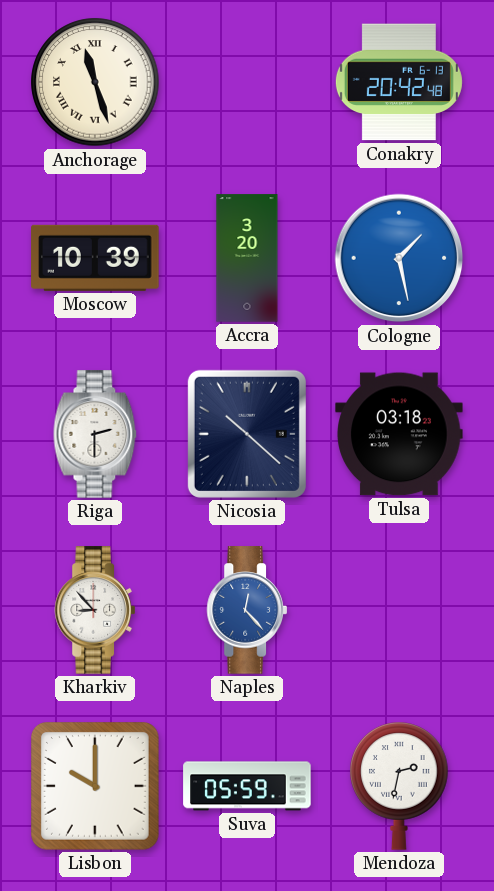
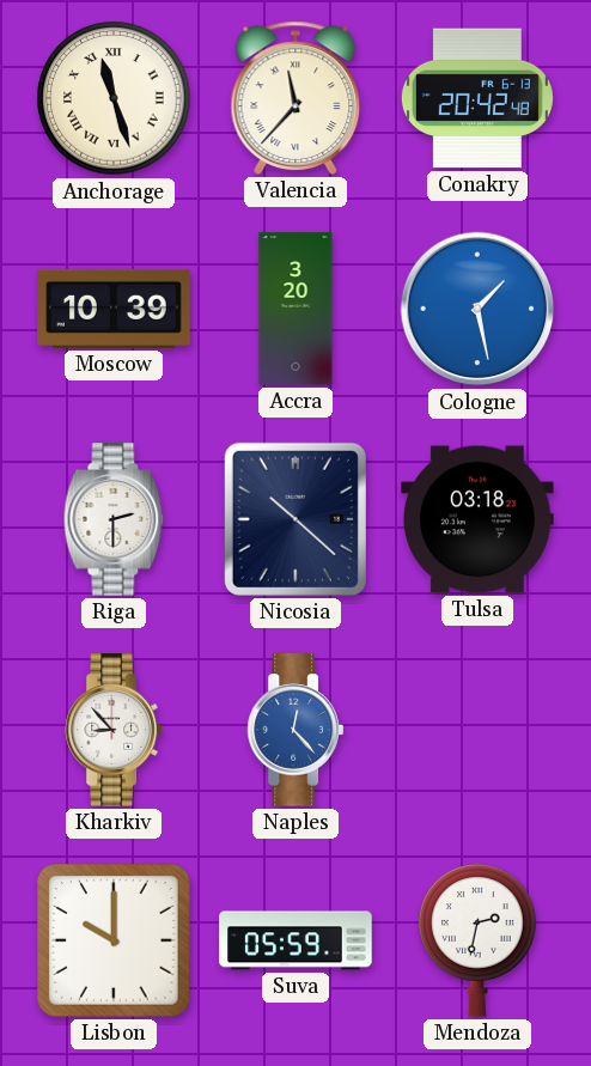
Valencia: none -> 11:37
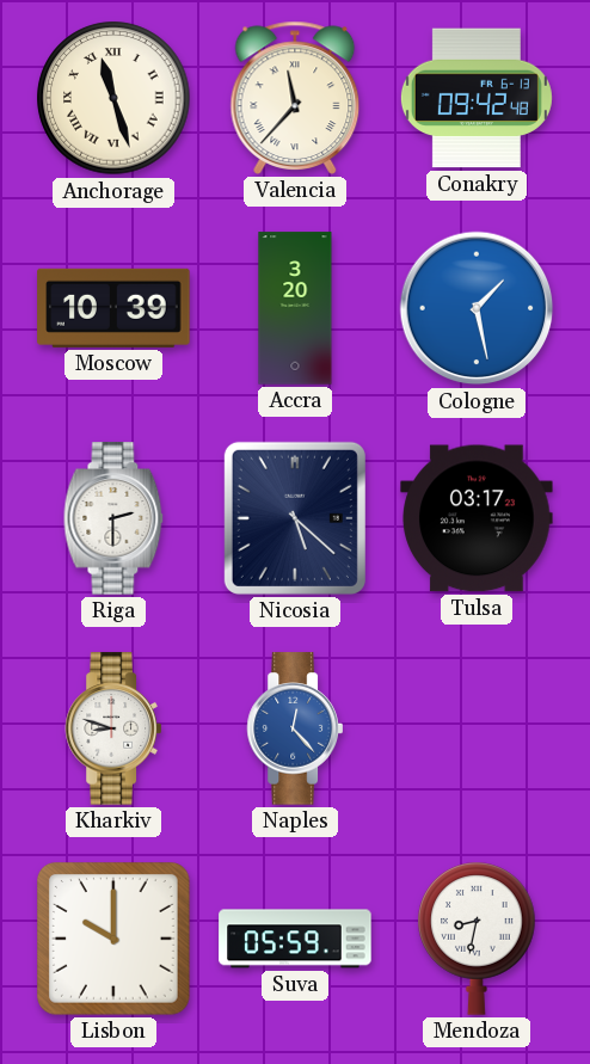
Conakry: 20:42 -> 09:42
Nicosia: 10:22 -> 5:22
Tulsa: 03:18 -> 03:17
Kharkiv: 8:53 -> 8:48
Mendoza: 2:32 -> 8:32
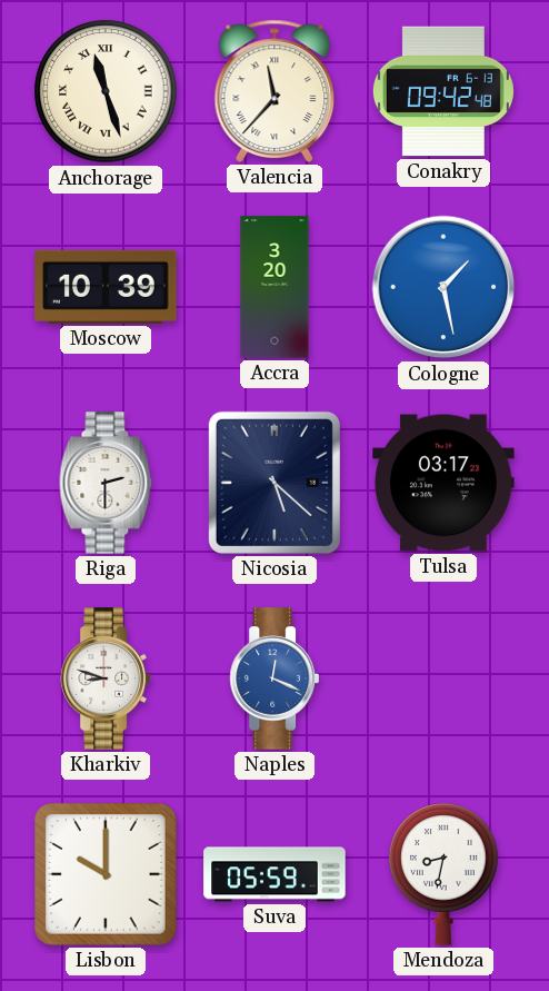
Naples: 12:23 -> 12:19
